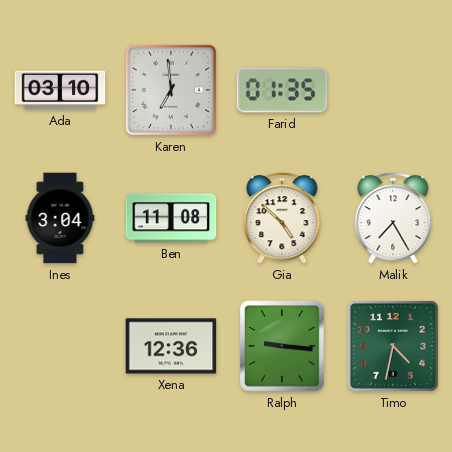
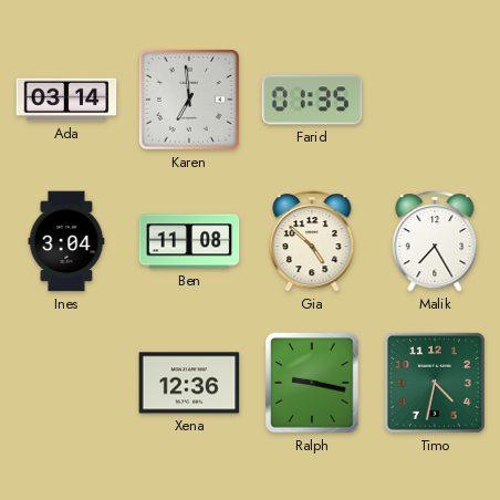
Ada: 03:10 -> 03:14
Ralph: 9:16 -> 9:17
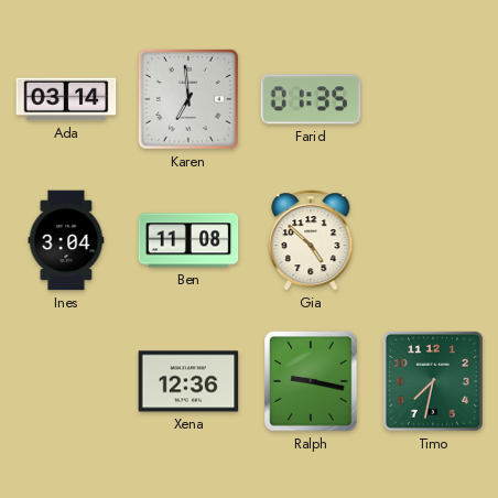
Malik: 7:25 -> none
Timo: 4:32 -> 7:32
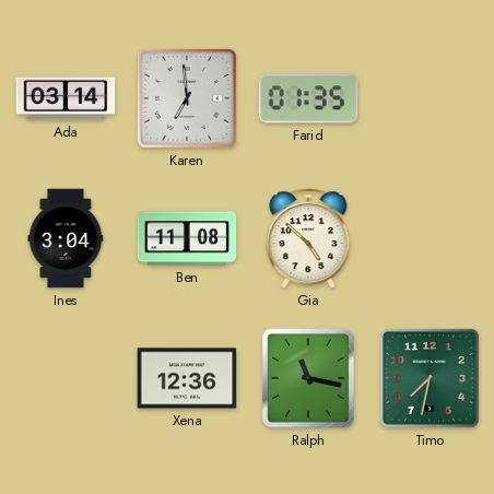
Ralph: 9:17 -> 11:17
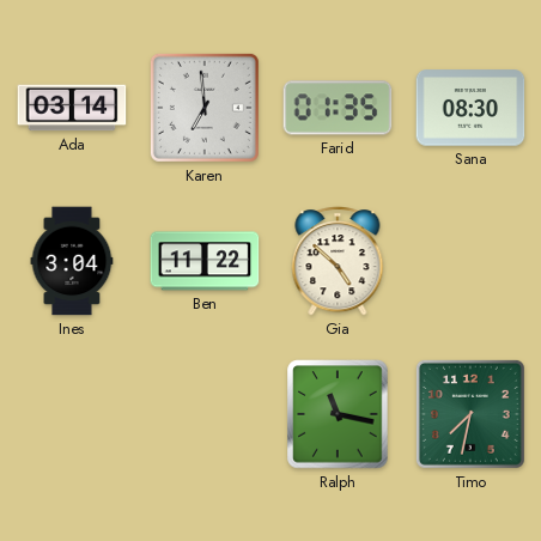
Sana: none -> 08:30
Ben: 11:08 -> 11:22
Xena: 12:36 -> none
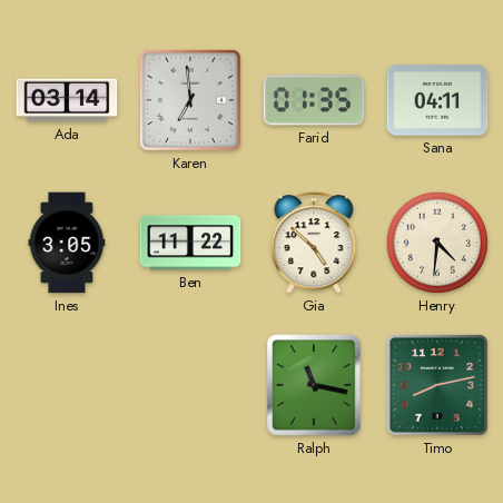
Sana: 08:30 -> 04:11
Ines: 3:04 -> 3:05
Henry: none -> 4:31
Timo: 7:32 -> 8:13
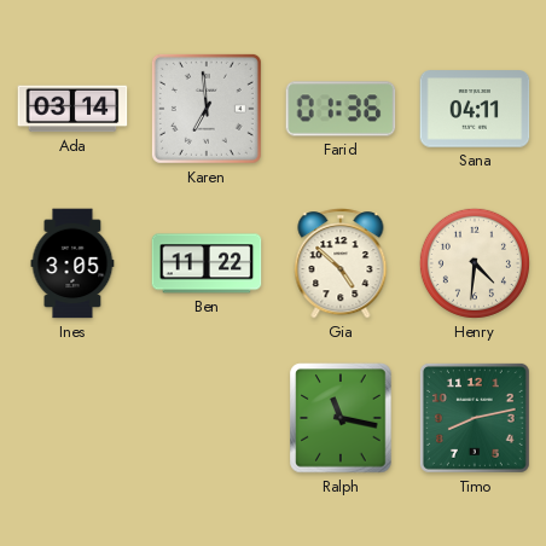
Farid: 01:35 -> 01:36
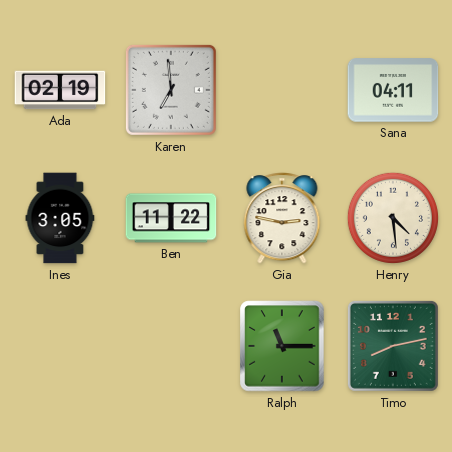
Ada: 03:14 -> 02:19
Farid: 01:36 -> none
Gia: 4:52 -> 2:47
Henry: 4:31 -> 4:29
Ralph: 11:17 -> 11:15
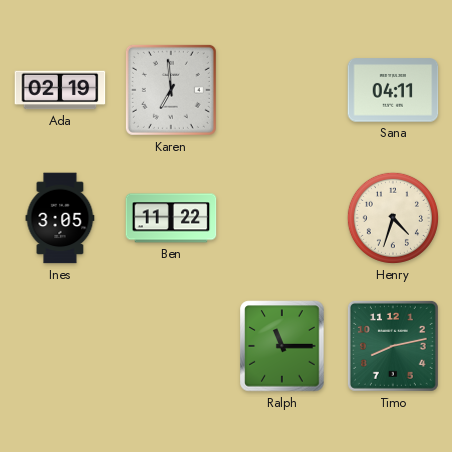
Gia: 2:47 -> none
Henry: 4:29 -> 4:33
